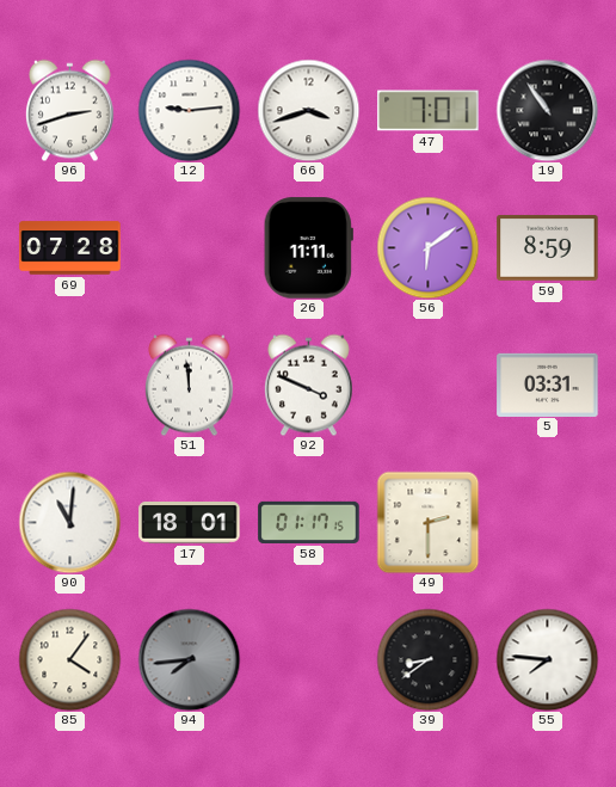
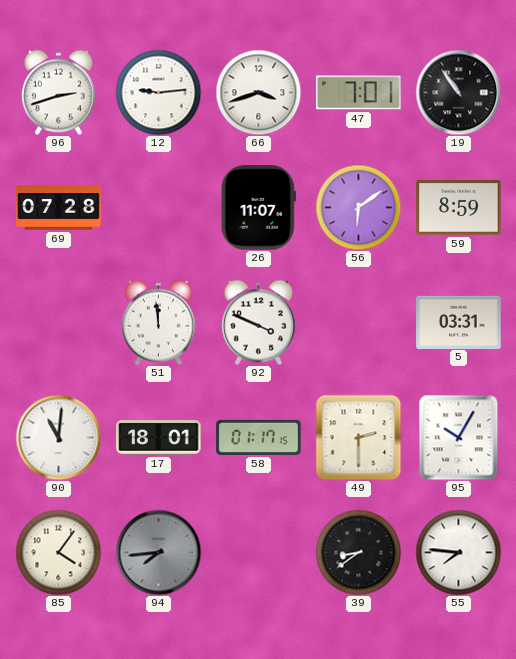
26: 11:11 -> 11:07
95: none -> 10:05
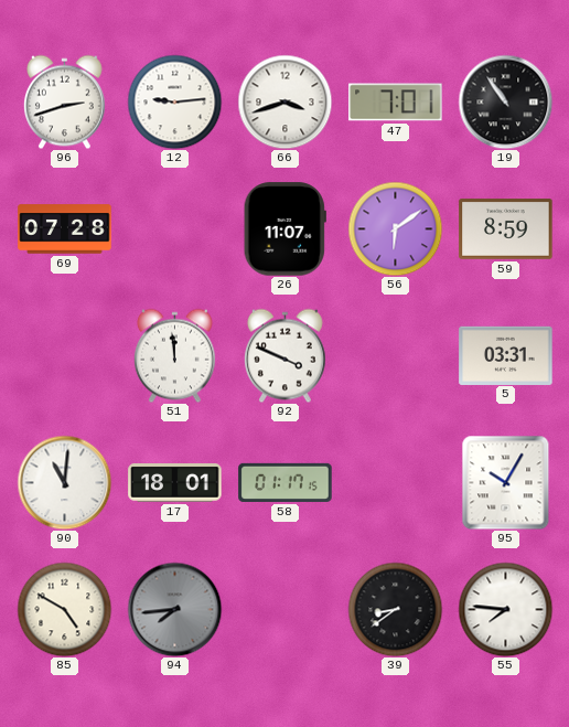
49: 2:30 -> none
85: 4:06 -> 4:50
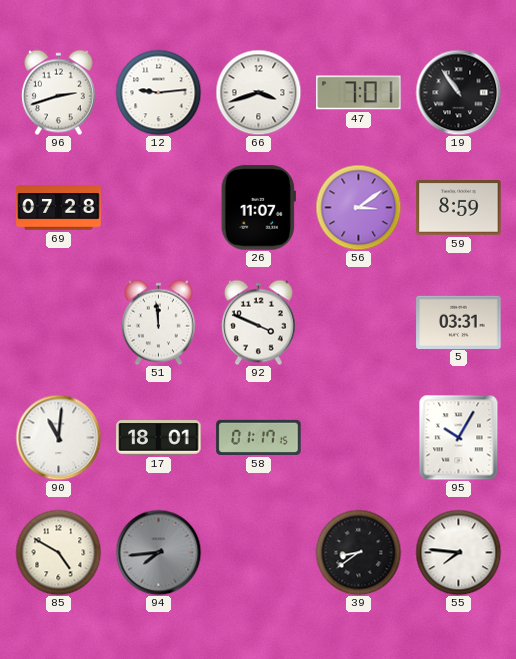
56: 6:09 -> 3:09
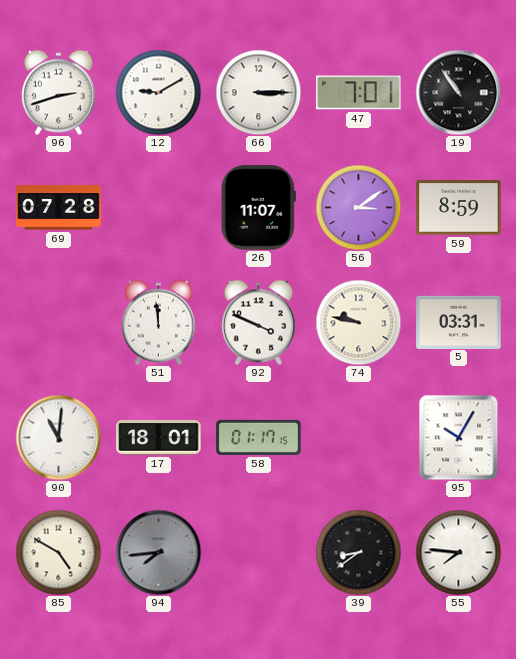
12: 9:14 -> 9:10
66: 3:42 -> 3:15
74: none -> 9:47
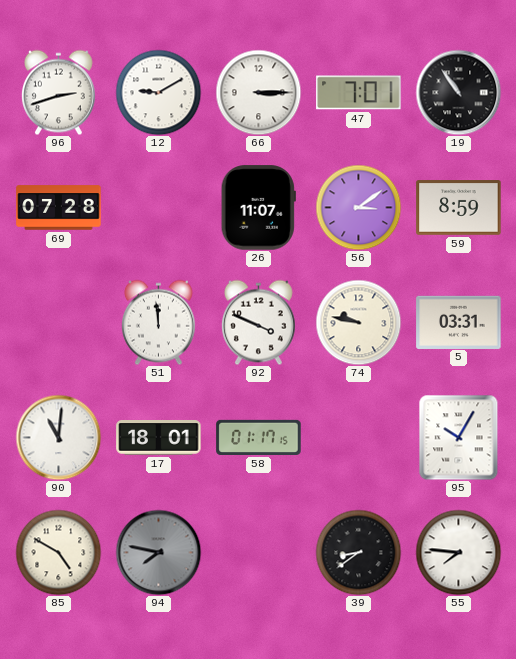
94: 7:44 -> 7:47
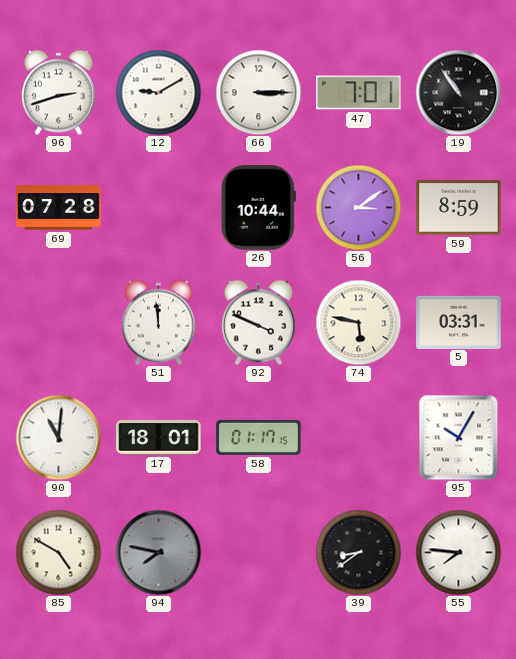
26: 11:07 -> 10:44
74: 9:47 -> 5:47
